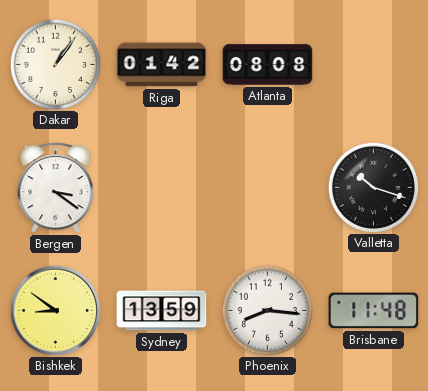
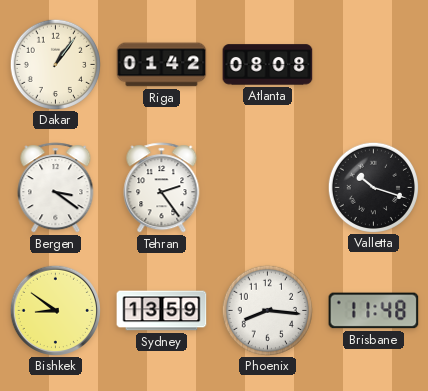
Tehran: none -> 2:24
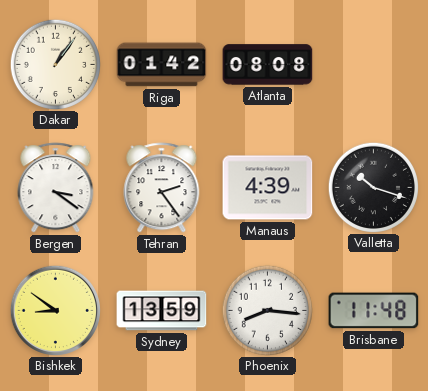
Manaus: none -> 4:39
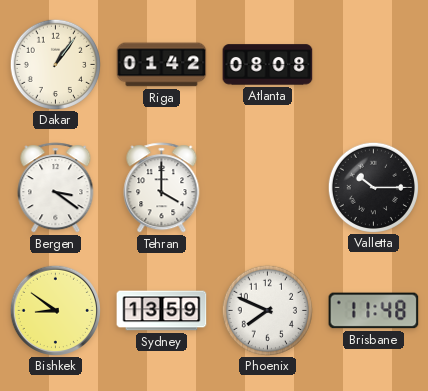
Tehran: 2:24 -> 4:00
Manaus: 4:39 -> none
Valletta: 10:18 -> 10:15
Phoenix: 8:16 -> 7:49
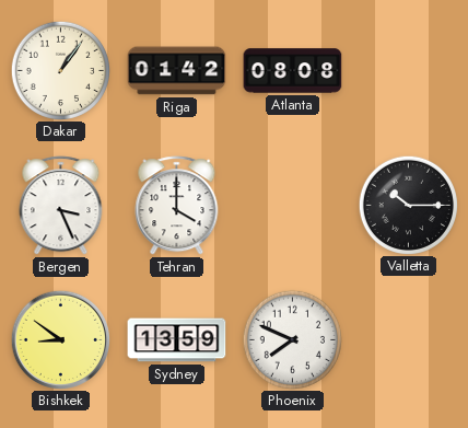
Bergen: 3:21 -> 3:26
Brisbane: 11:48 -> none
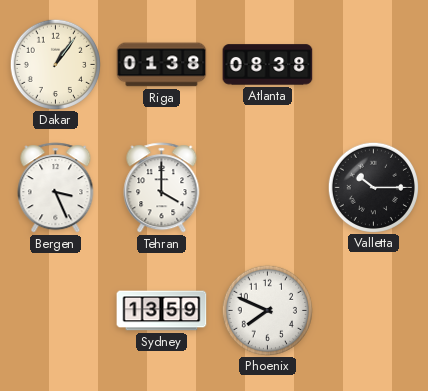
Riga: 01:42 -> 01:38
Atlanta: 08:08 -> 08:38
Bishkek: 8:51 -> none
